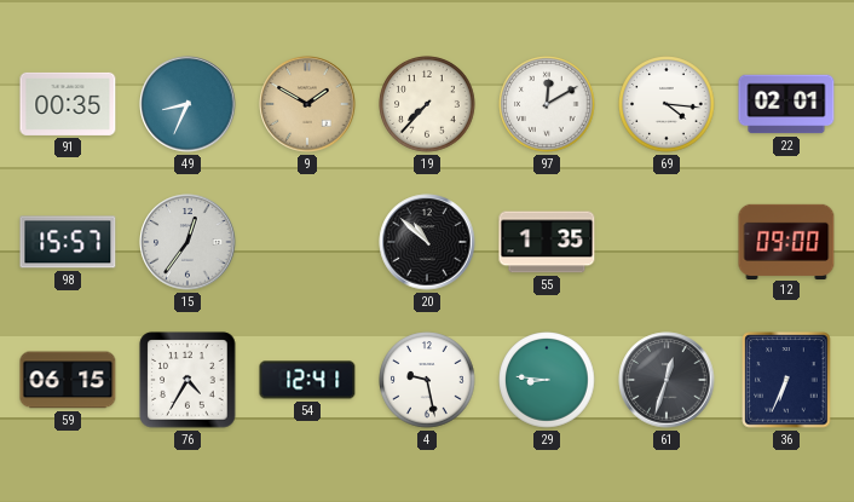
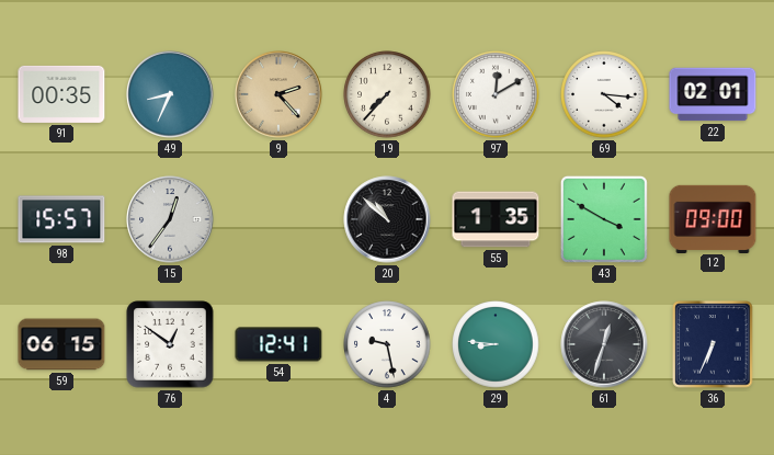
9: 1:50 -> 2:23
43: none -> 3:50
76: 4:35 -> 12:51
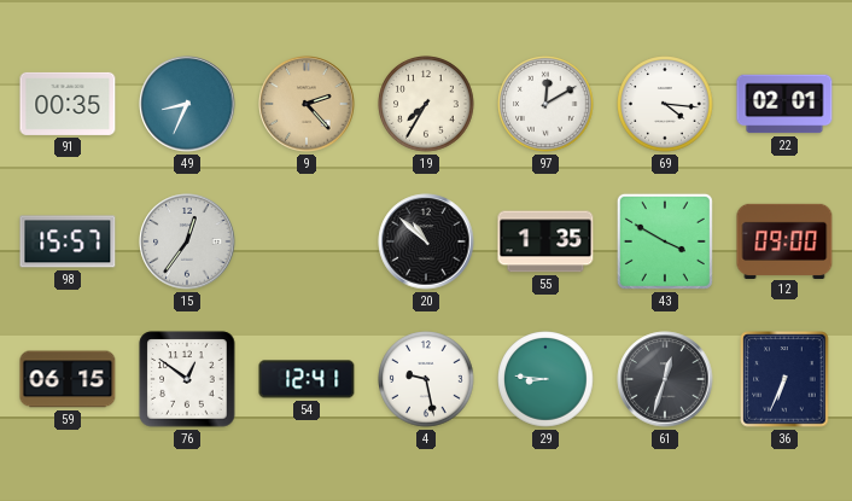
19: 7:37 -> 7:35
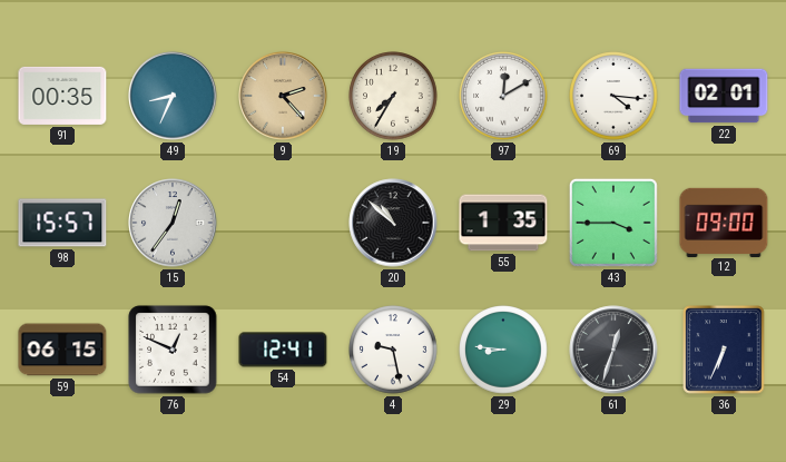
43: 3:50 -> 3:45
76: 12:51 -> 12:49
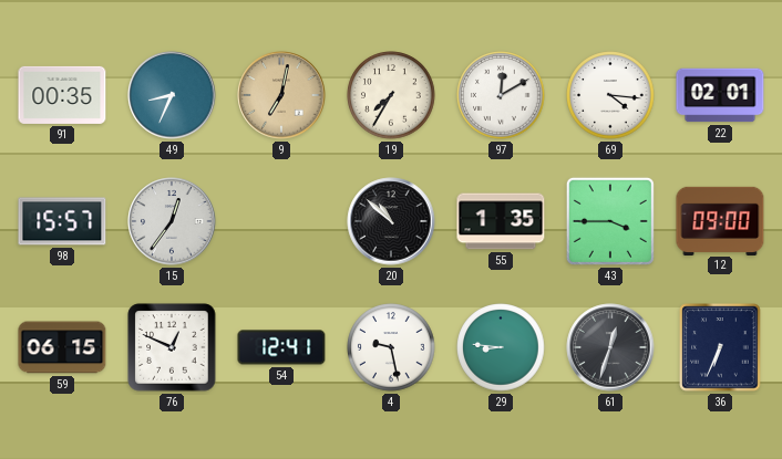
9: 2:23 -> 7:02
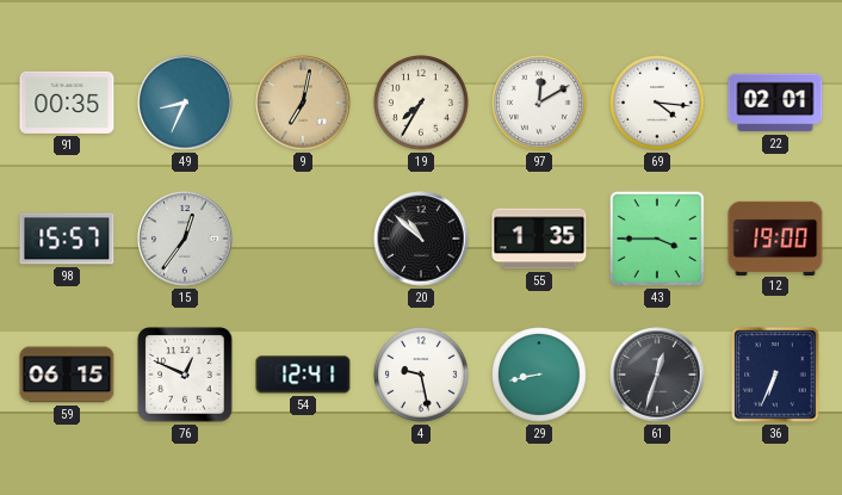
12: 09:00 -> 19:00
29: 8:46 -> 8:43
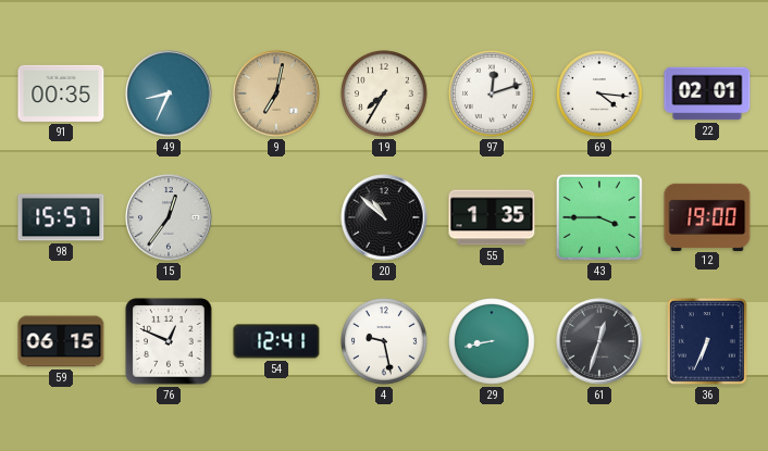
97: 12:10 -> 12:12
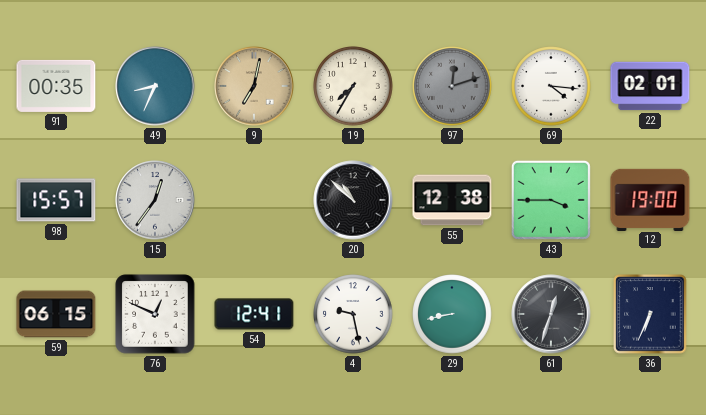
97 dial: white -> grey
55: 1:35 -> 12:38
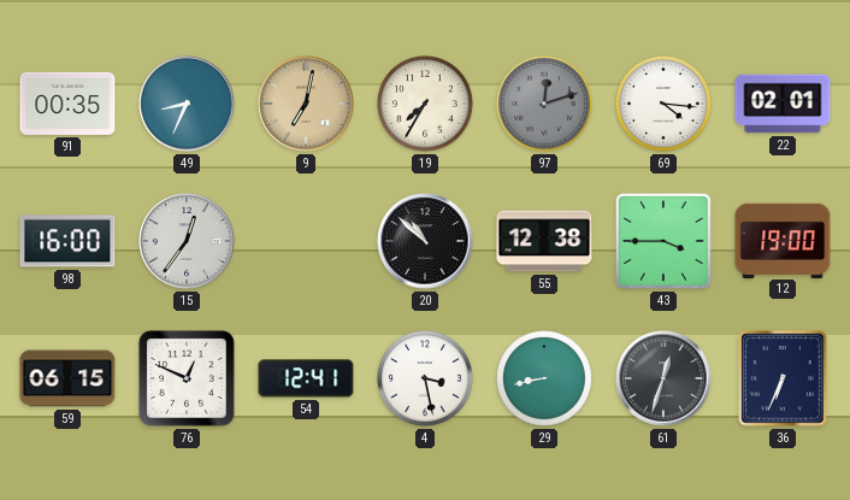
98: 15:57 -> 16:00
4: 9:28 -> 3:28
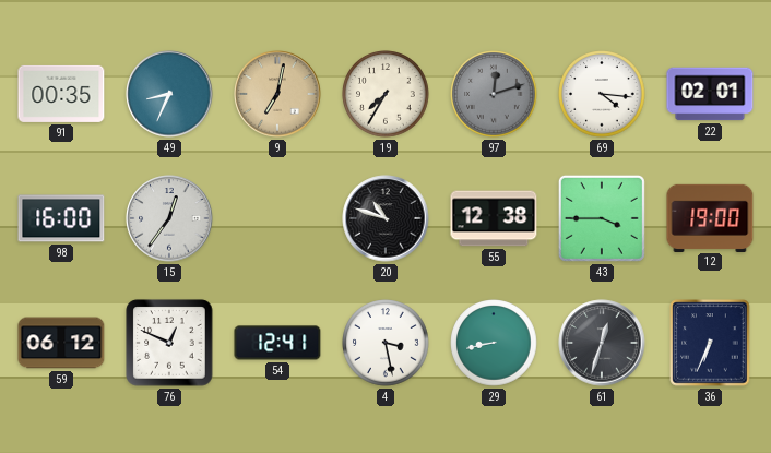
20: 10:52 -> 10:48
59: 06:15 -> 06:12
